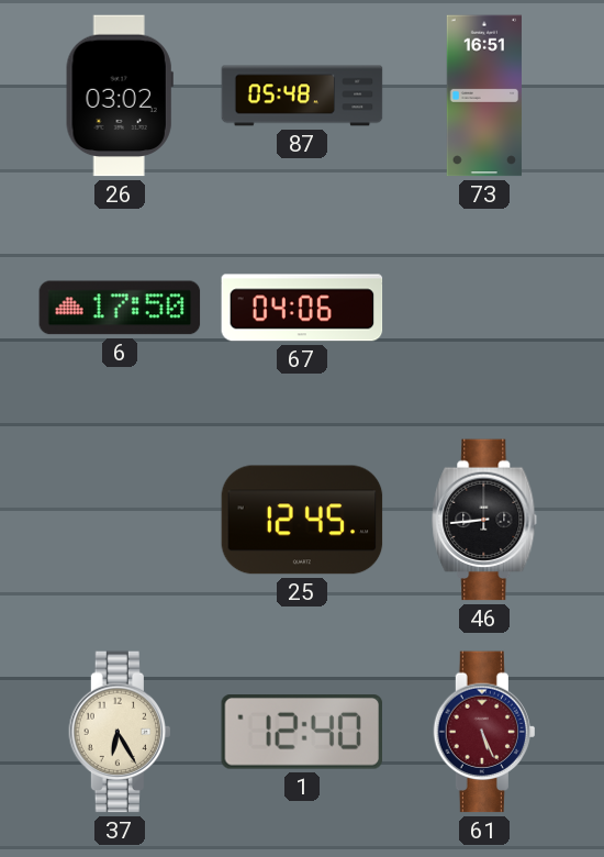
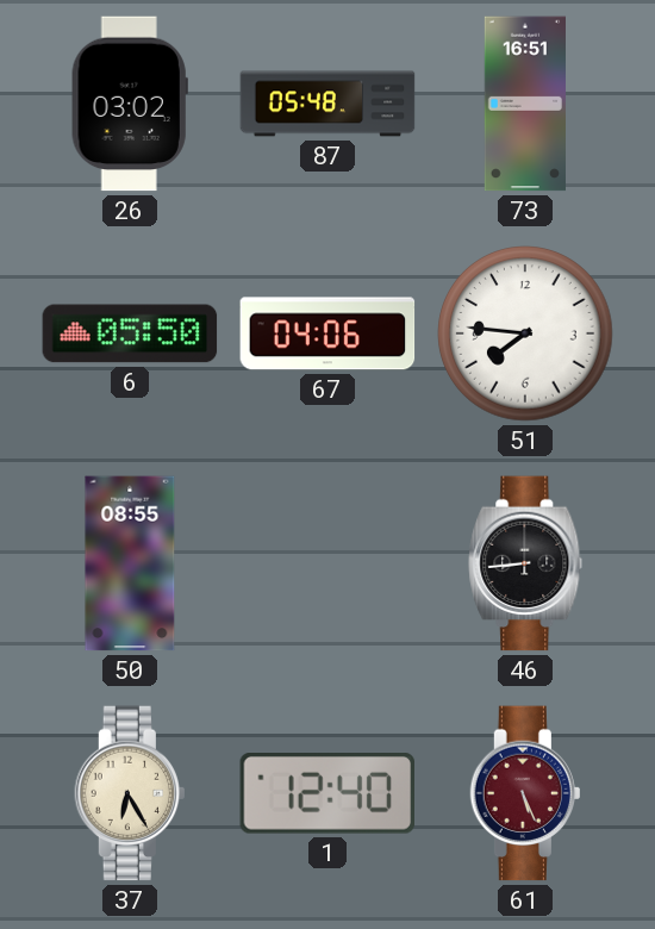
6: 17:50 -> 05:50
51: none -> 7:46
50: none -> 08:55
25: 12:45 -> none
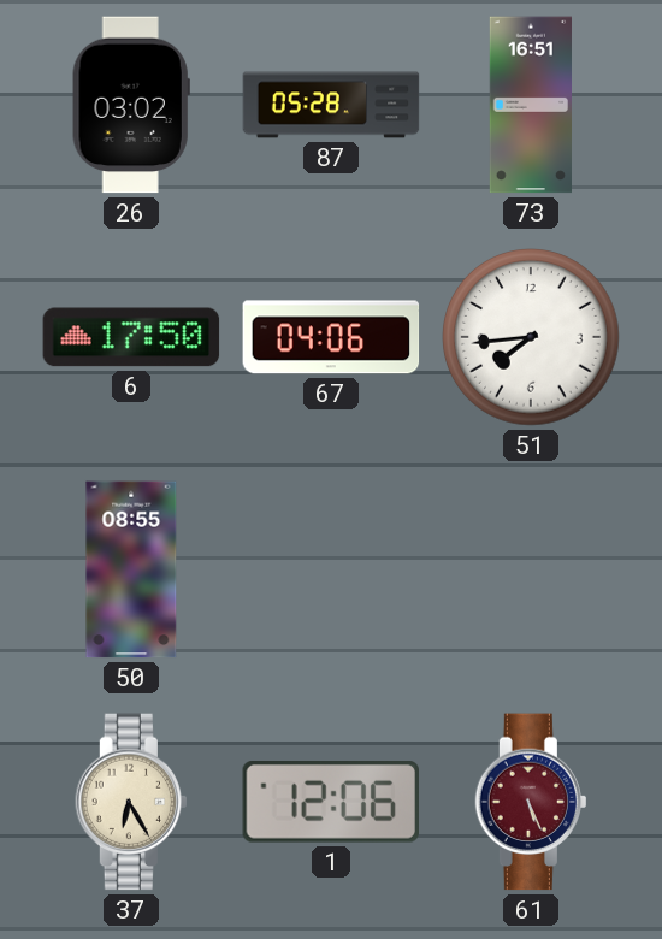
87: 05:48 -> 05:28
6: 05:50 -> 17:50
51: 7:46 -> 7:44
46: 8:44 -> none
1: 12:40 -> 12:06
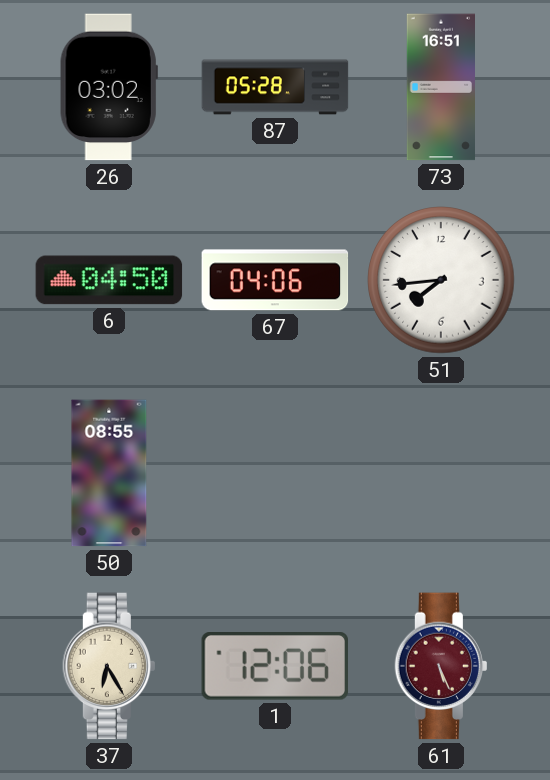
6: 17:50 -> 04:50
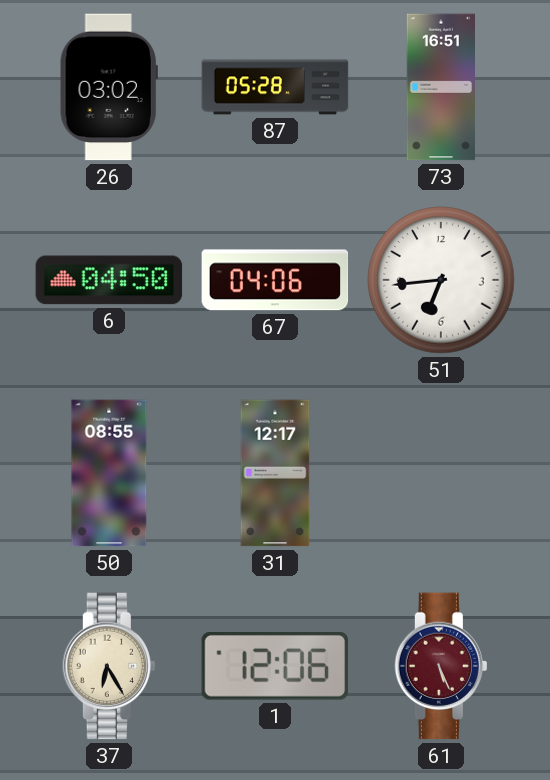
51: 7:44 -> 6:44
31: none -> 12:17
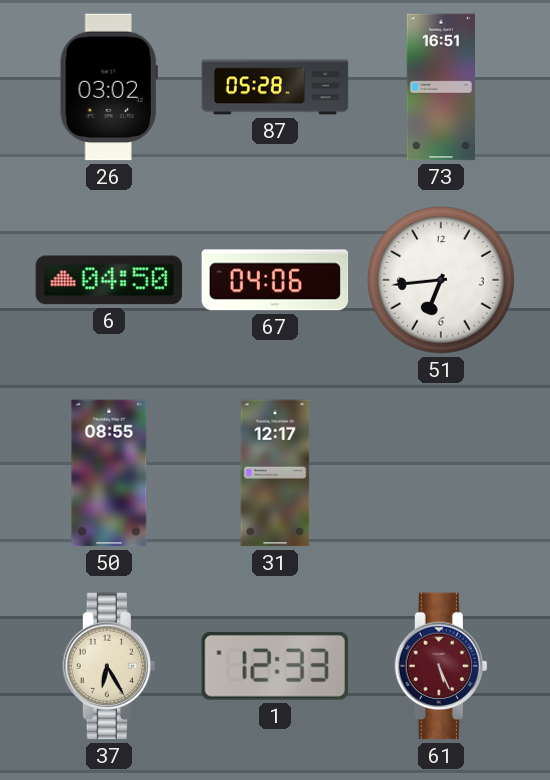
1: 12:06 -> 12:33
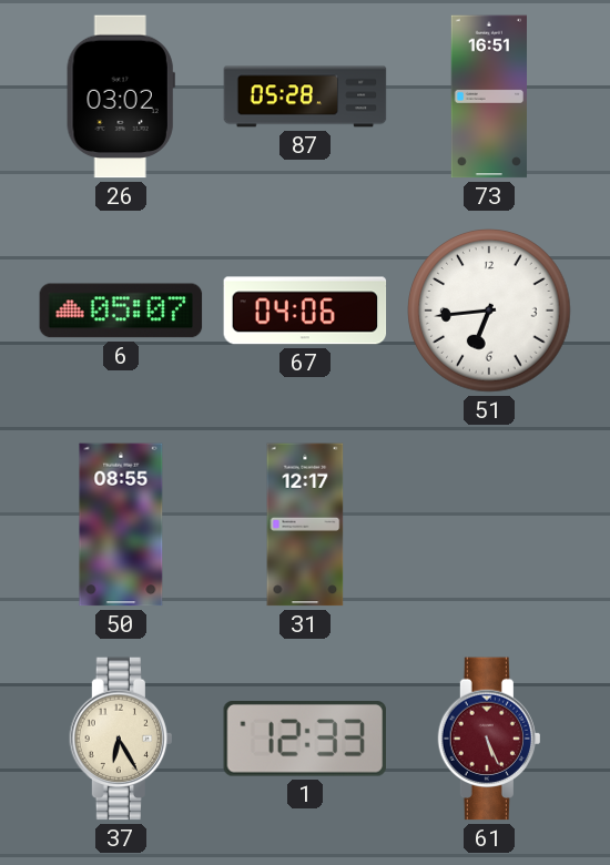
6: 04:50 -> 05:07
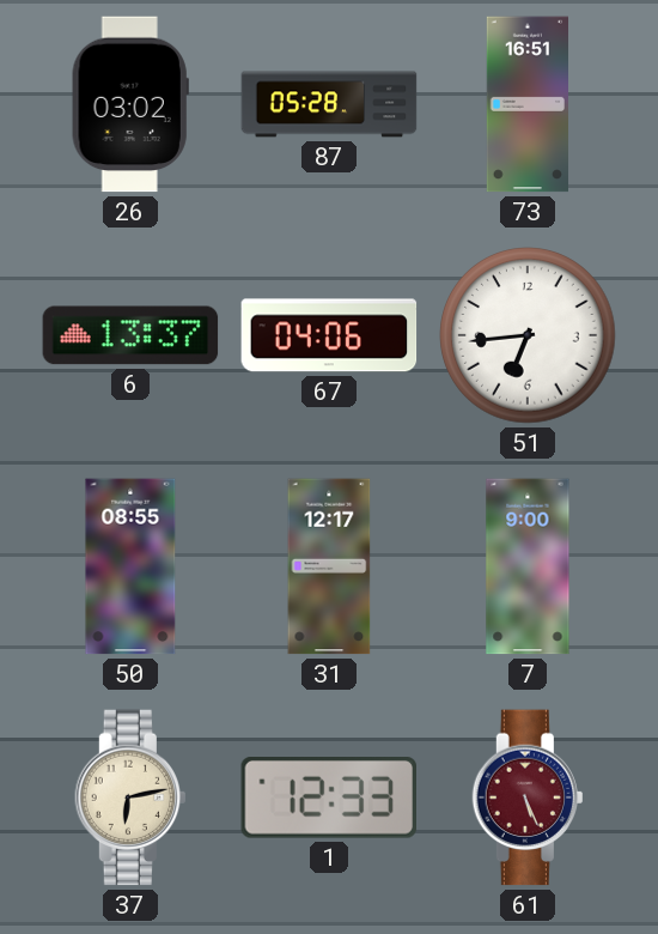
6: 05:07 -> 13:37
7: none -> 9:00
37: 6:25 -> 6:13
